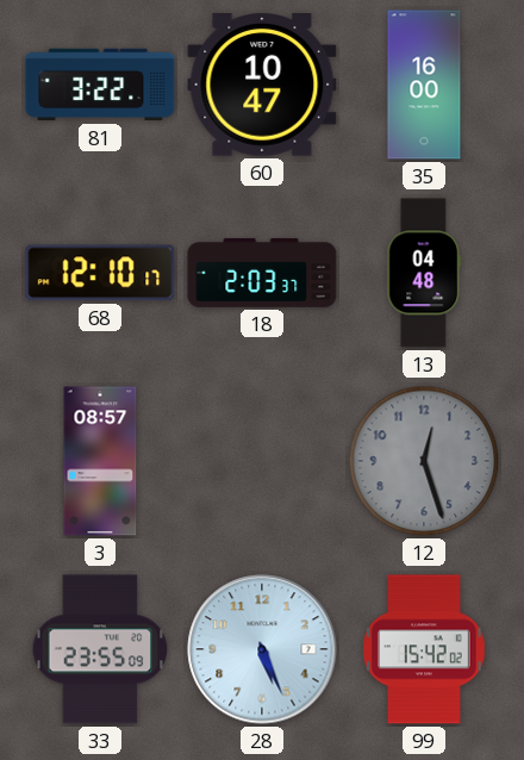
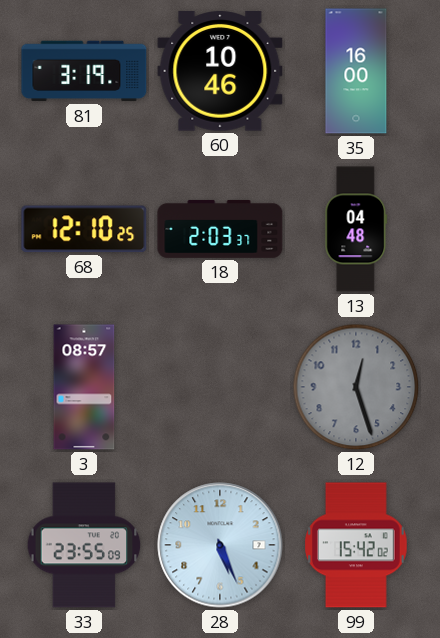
81: 3:22 -> 3:19
60: 10:47 -> 10:46
68: 12:10:17 -> 12:10:25
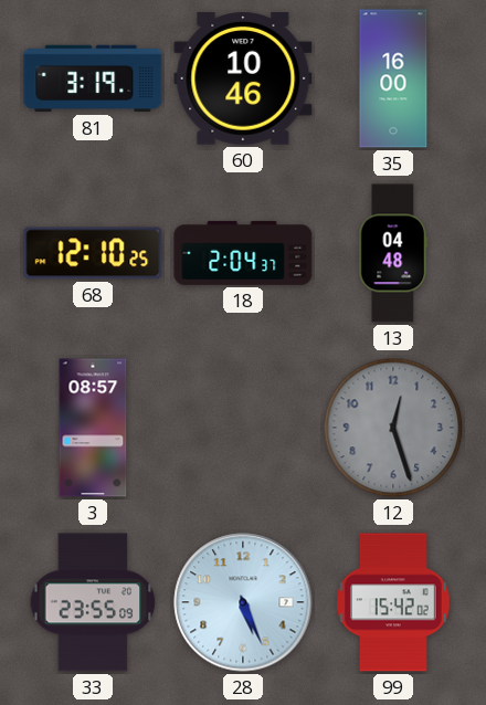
18: 2:03 -> 2:04
